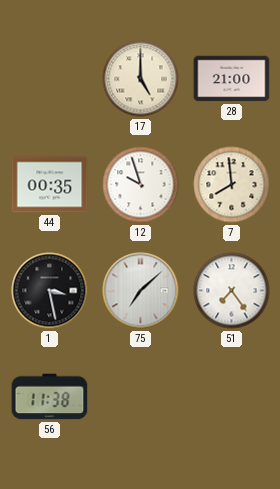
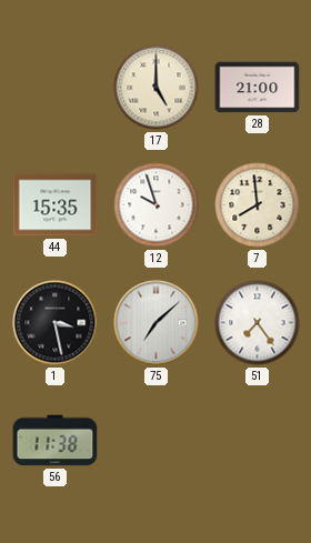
44: 00:35 -> 15:35
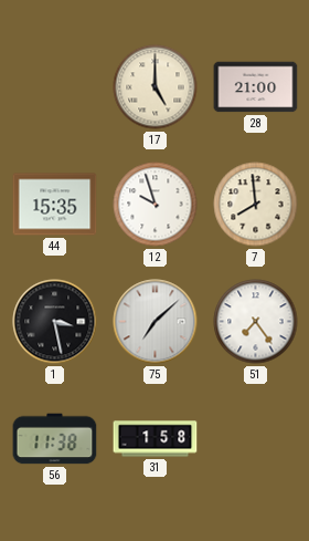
31: none -> 1:58
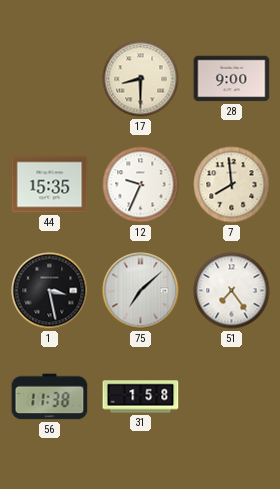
17: 5:00 -> 8:30
28: 21:00 -> 9:00
12: 9:57 -> 9:34
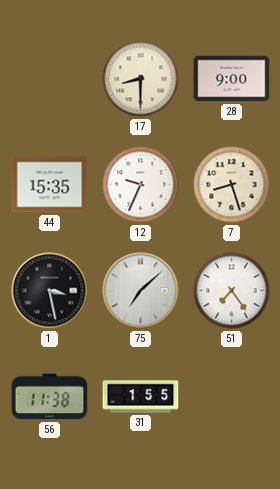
7: 7:59 -> 8:27
31: 1:58 -> 1:55
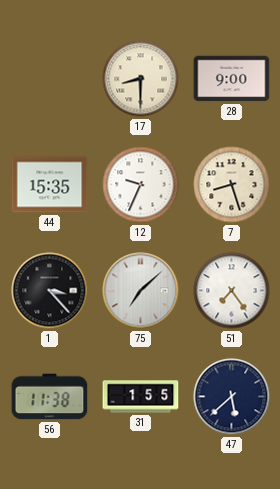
1: 3:28 -> 3:23
47: none -> 5:38
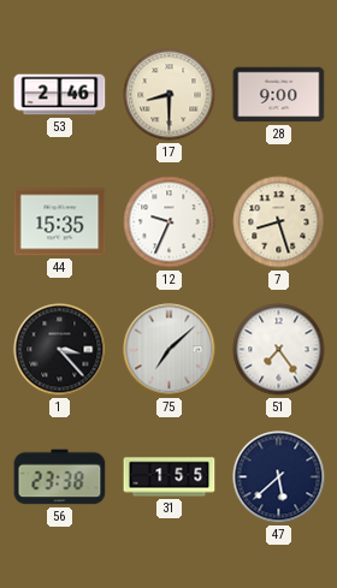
53: none -> 2:46
56: 11:38 -> 23:38
